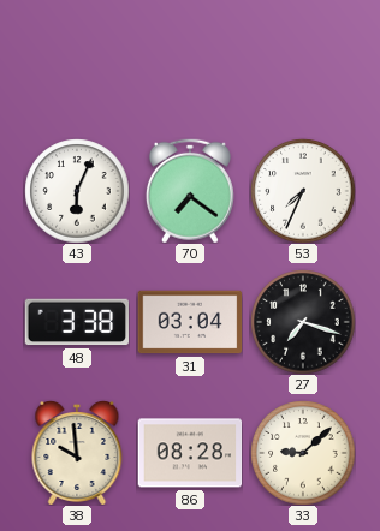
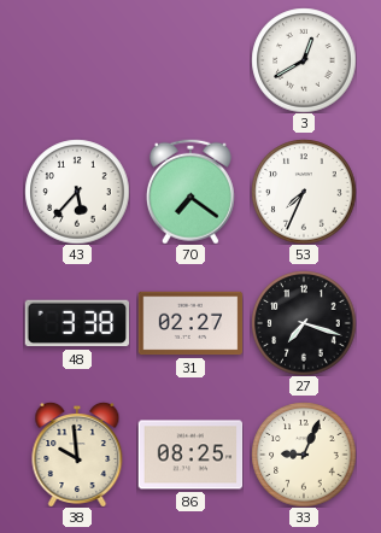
3: none -> 12:40
43: 6:04 -> 5:37
31: 03:04 -> 02:27
86: 08:28 -> 08:25
33: 9:08 -> 9:04
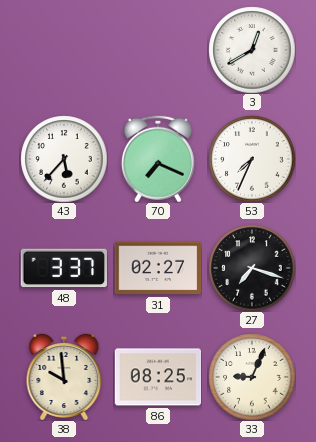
70: 7:21 -> 7:19
48: 3:38 -> 3:37
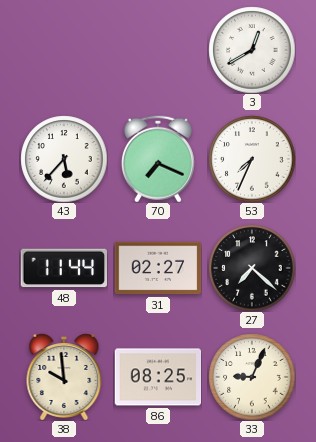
48: 3:37 -> 11:44
27: 7:18 -> 7:22
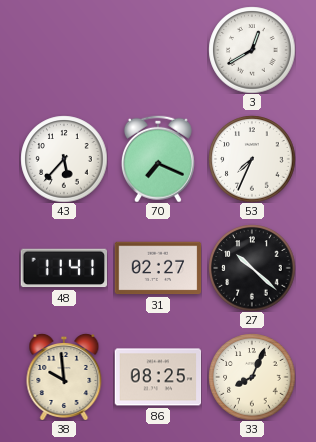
48: 11:44 -> 11:41
27: 7:22 -> 10:22
33: 9:04 -> 8:04
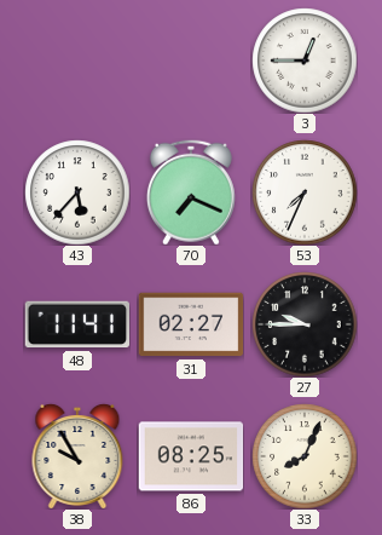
3: 12:40 -> 12:45
27: 10:22 -> 9:45
38: 9:59 -> 9:55
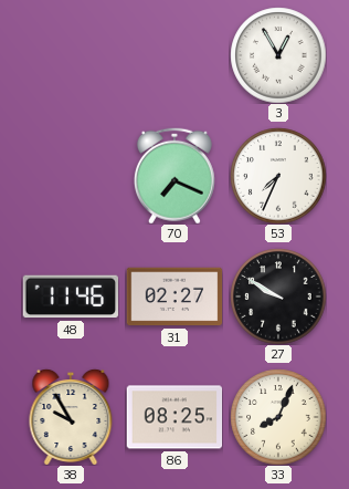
3: 12:45 -> 12:55
43: 5:37 -> none
48: 11:41 -> 11:46
27: 9:45 -> 9:50
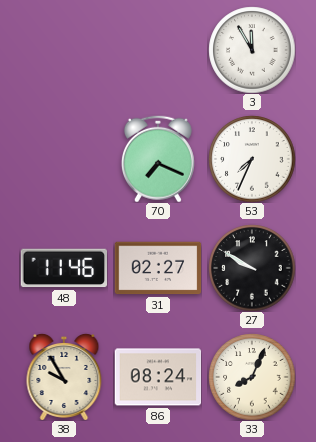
3: 12:55 -> 11:55
86: 08:25 -> 08:24
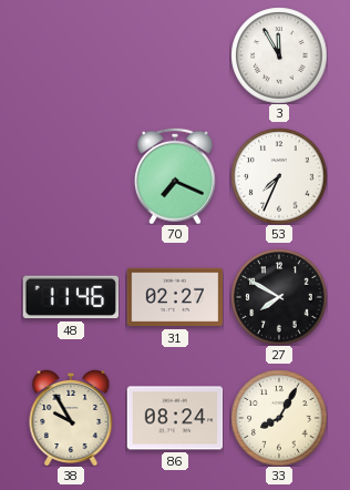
27: 9:50 -> 7:50
33: 8:04 -> 8:05
